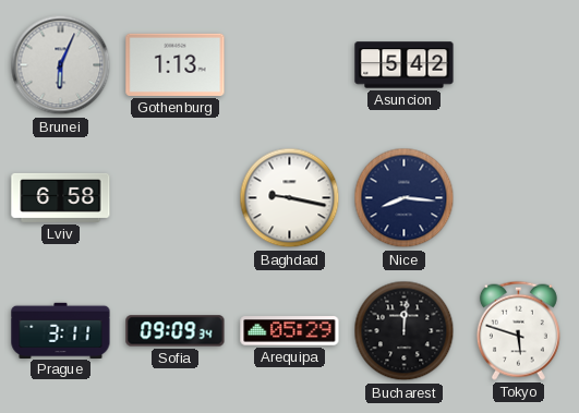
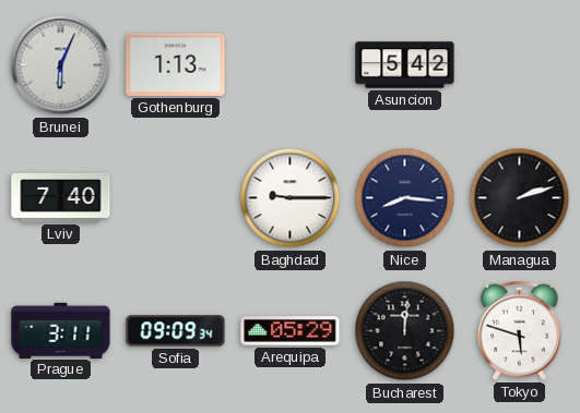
Lviv: 6:58 -> 7:40
Baghdad: 9:17 -> 9:15
Managua: none -> 2:12
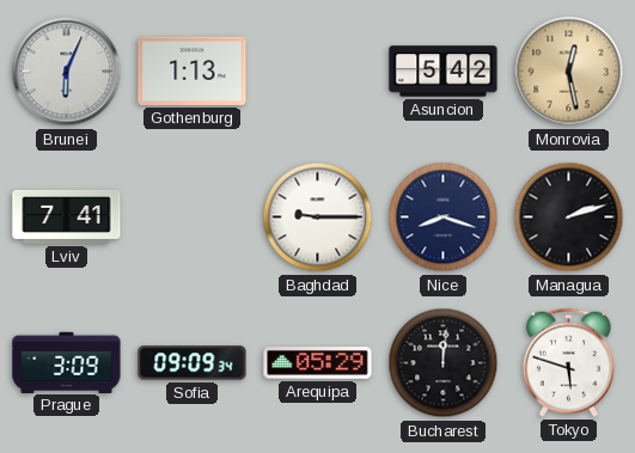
Monrovia: none -> 12:28
Lviv: 7:40 -> 7:41
Nice: 8:16 -> 8:18
Prague: 3:11 -> 3:09
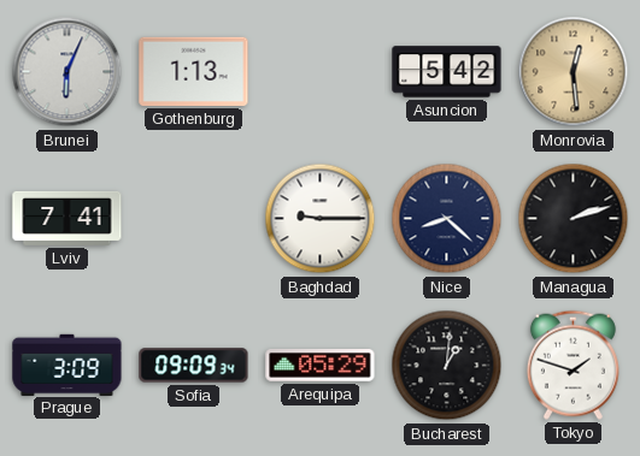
Monrovia: 12:28 -> 12:29
Nice: 8:18 -> 8:22
Bucharest: 12:01 -> 1:01
Tokyo: 5:48 -> 1:48
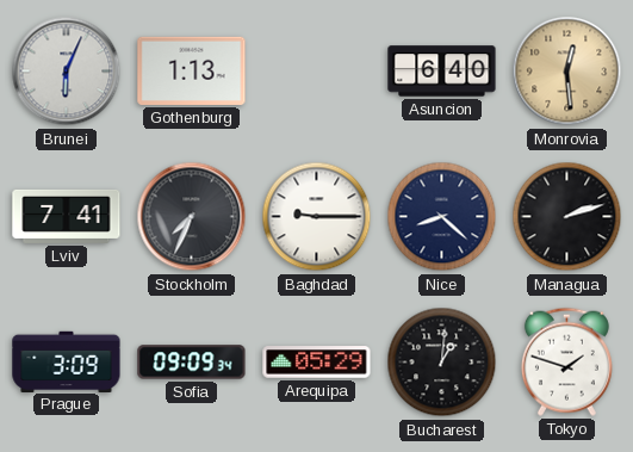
Asuncion: 5:42 -> 6:40
Stockholm: none -> 7:34
